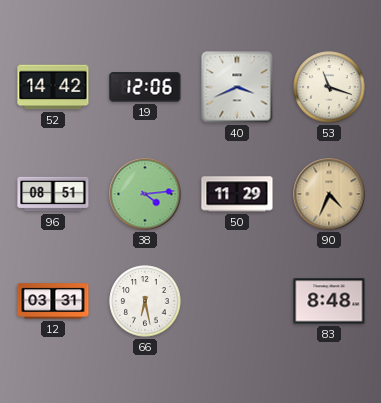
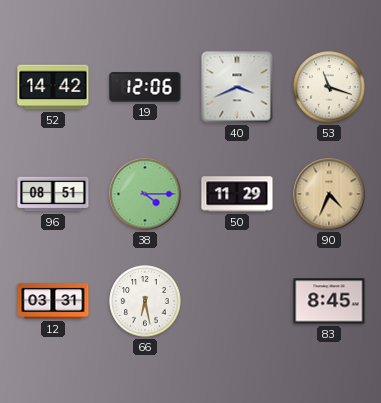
38: 4:14 -> 4:15
83: 8:48 -> 8:45
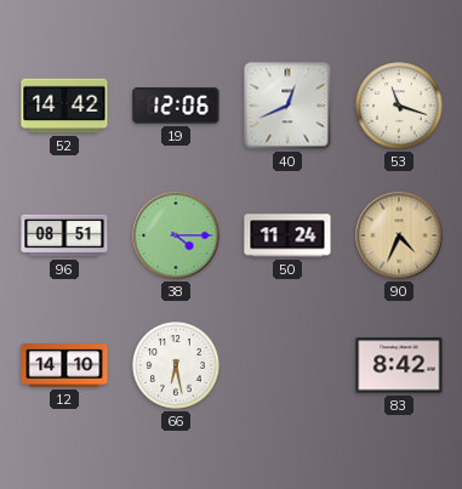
40: 3:41 -> 12:41
50: 11:29 -> 11:24
12: 03:31 -> 14:10
83: 8:45 -> 8:42
